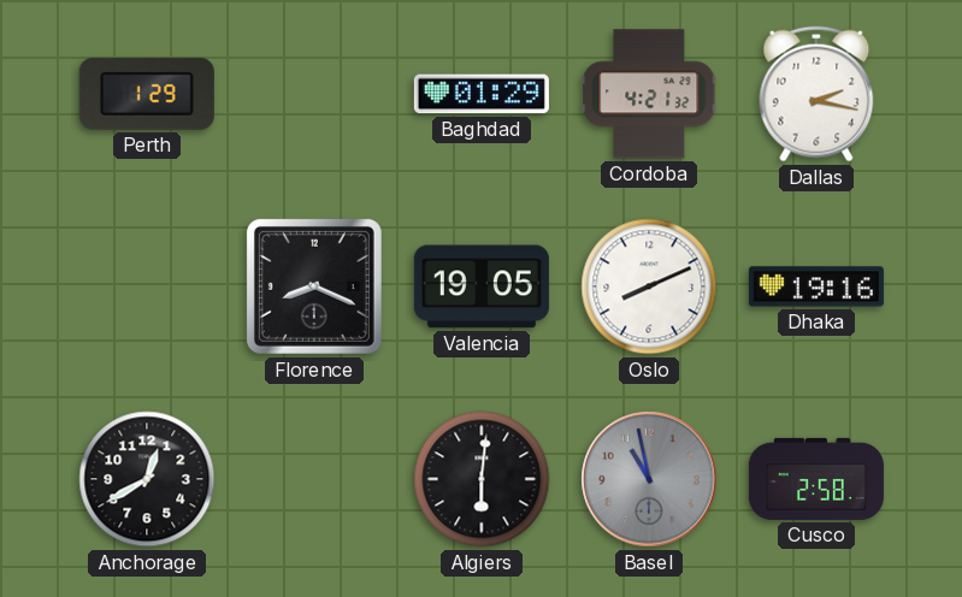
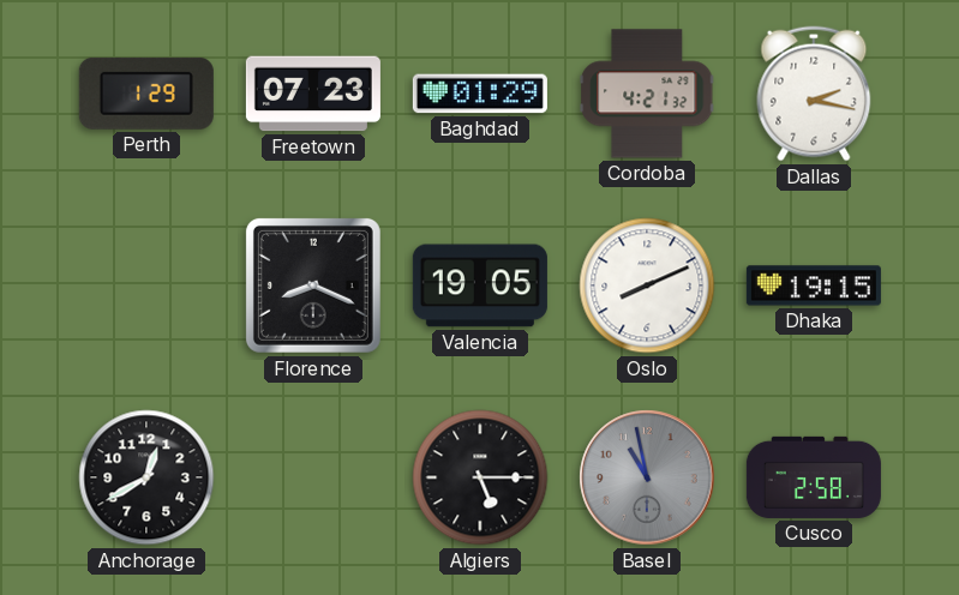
Freetown: none -> 07:23
Dhaka: 19:16 -> 19:15
Algiers: 6:01 -> 5:15
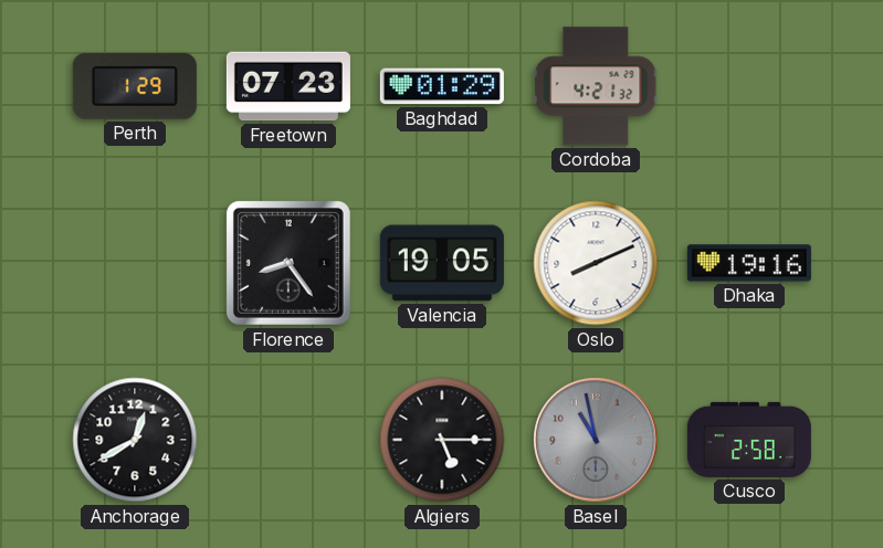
Dallas: 2:17 -> none
Florence: 8:19 -> 8:24
Dhaka: 19:15 -> 19:16
